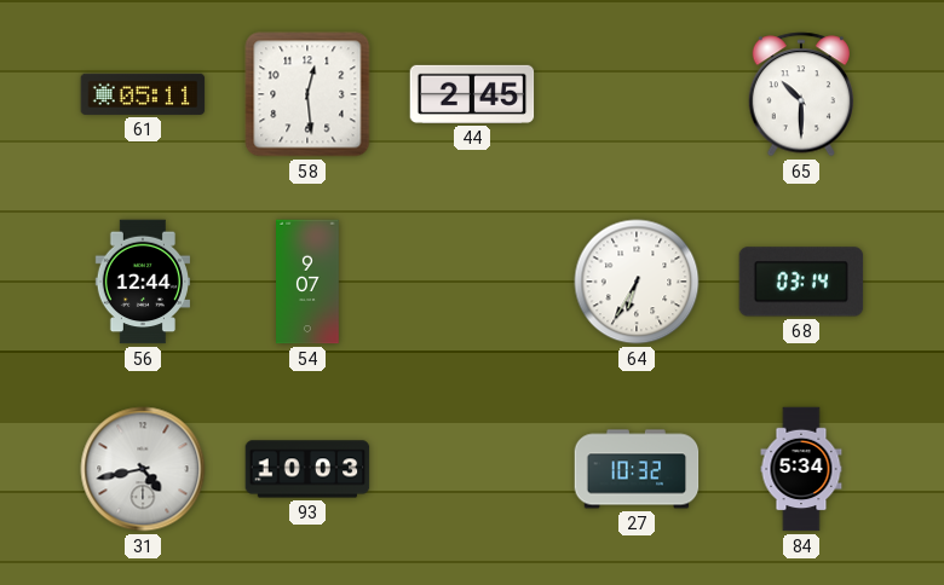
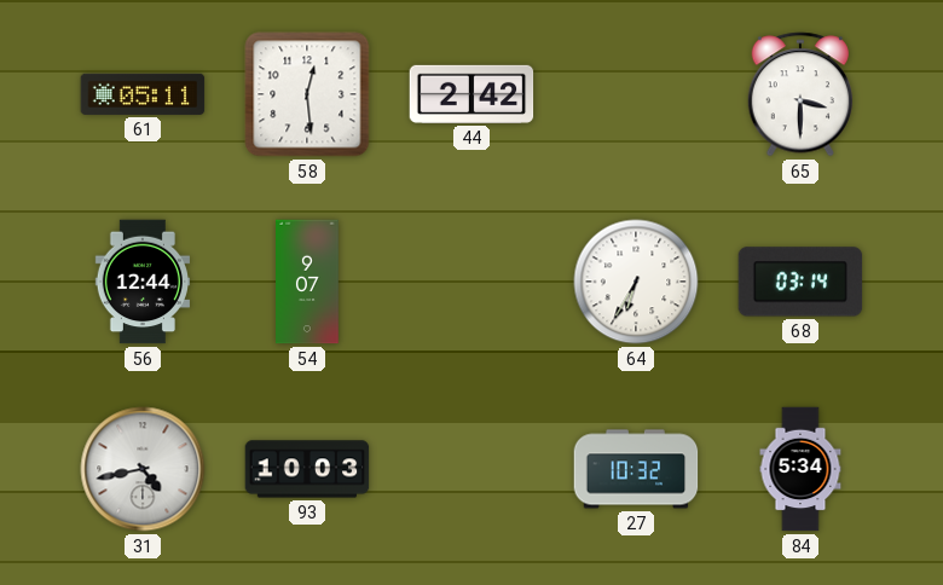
44: 2:45 -> 2:42
65: 10:30 -> 3:30
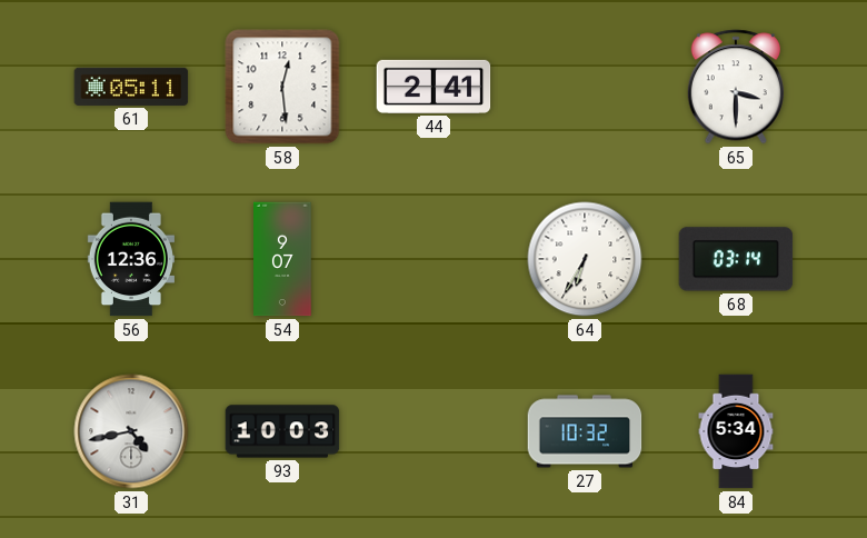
44: 2:42 -> 2:41
56: 12:44 -> 12:36
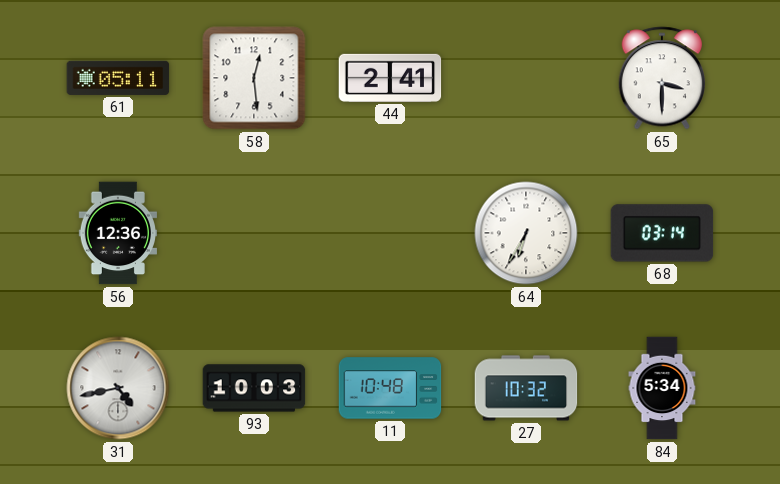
54: 9:07 -> none
11: none -> 10:48
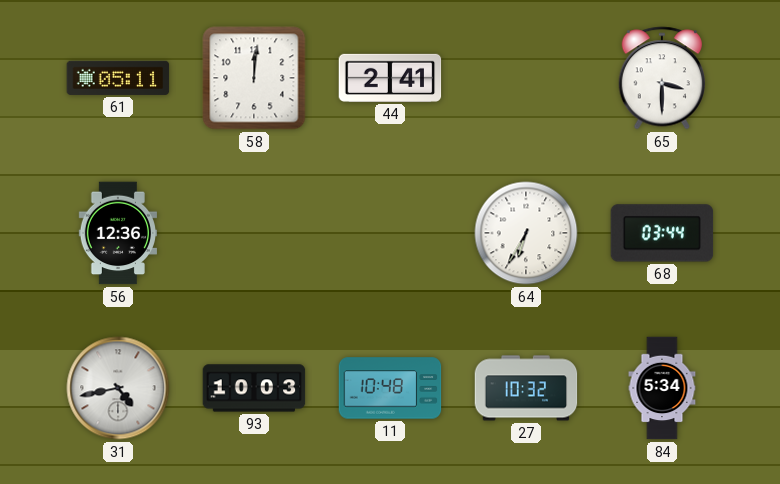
58: 12:29 -> 12:01
68: 03:14 -> 03:44
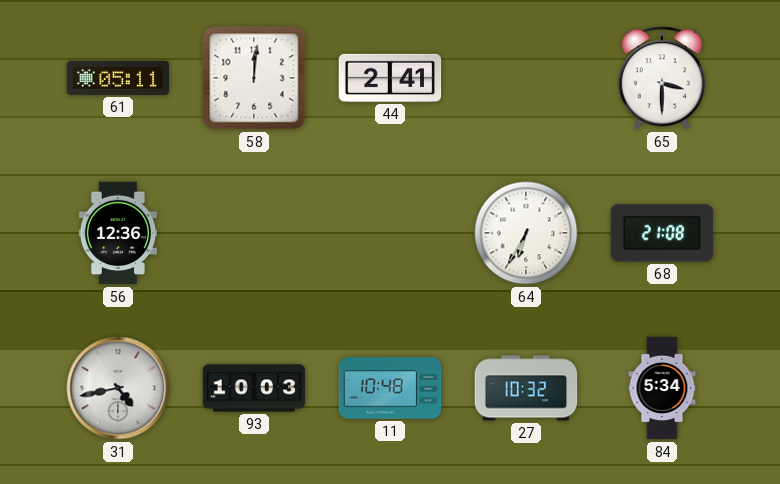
68: 03:44 -> 21:08
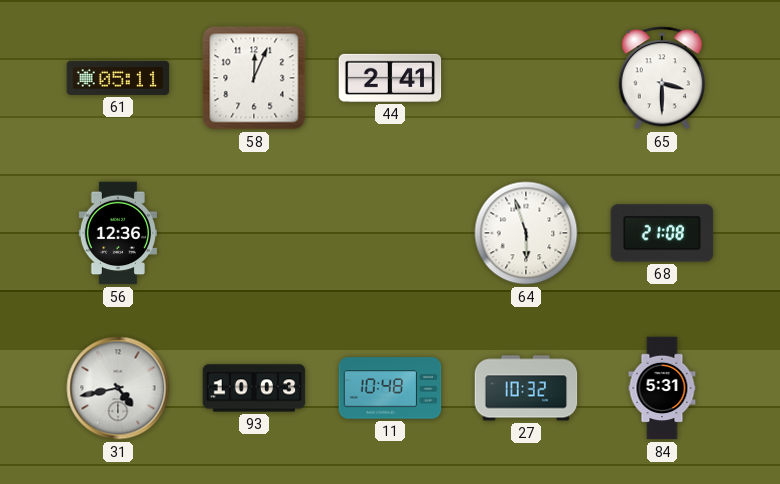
58: 12:01 -> 12:04
64: 6:35 -> 5:57
84: 5:34 -> 5:31
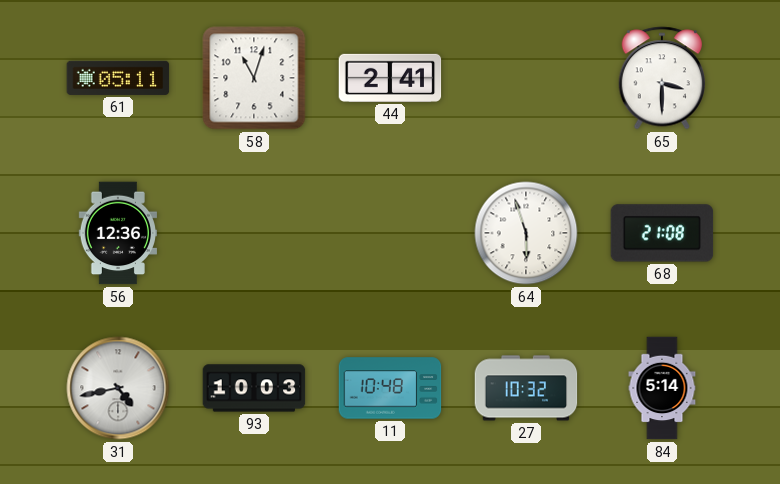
58: 12:04 -> 11:03
84: 5:31 -> 5:14
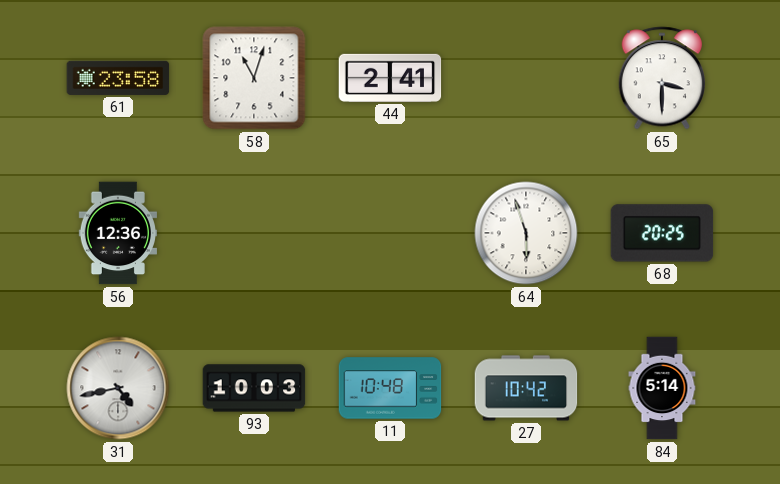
61: 05:11 -> 23:58
68: 21:08 -> 20:25
27: 10:32 -> 10:42
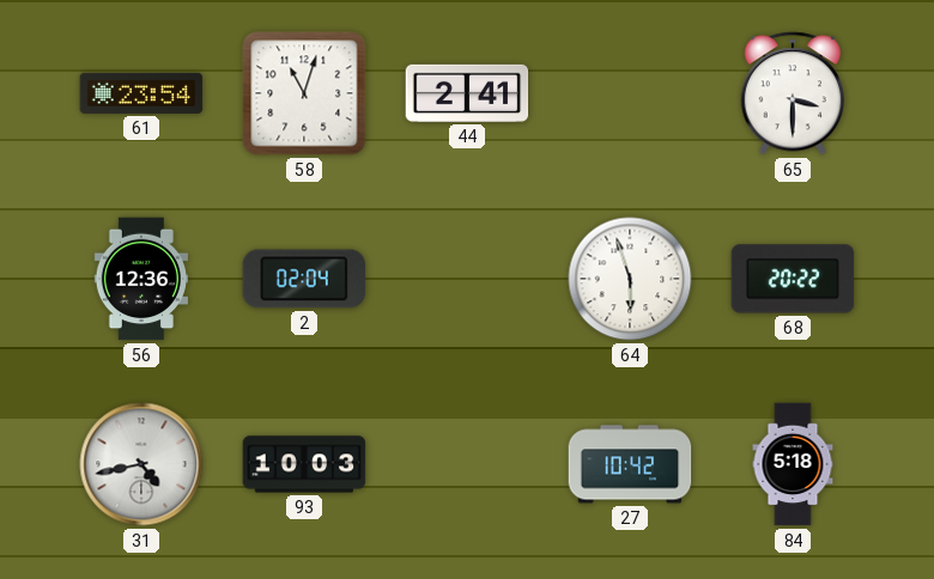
61: 23:58 -> 23:54
2: none -> 02:04
68: 20:25 -> 20:22
11: 10:48 -> none
84: 5:14 -> 5:18
